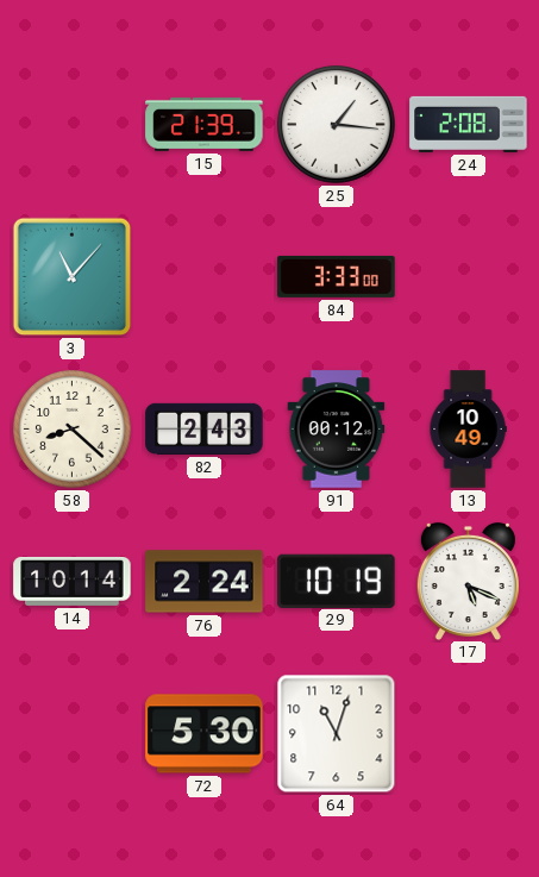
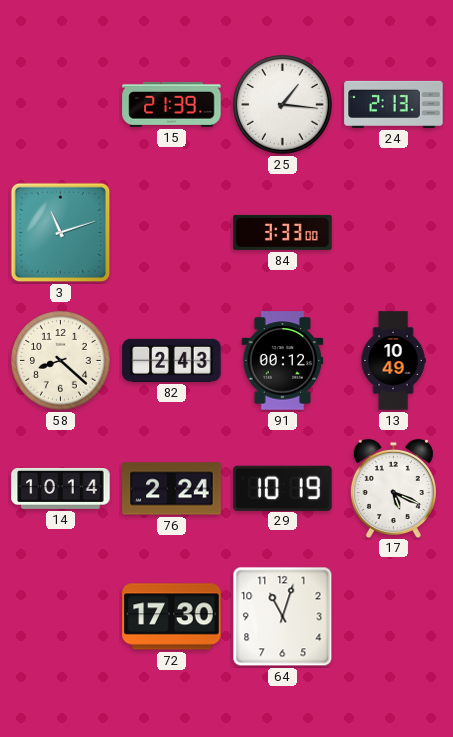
24: 2:08 -> 2:13
3: 11:07 -> 11:12
72: 5:30 -> 17:30
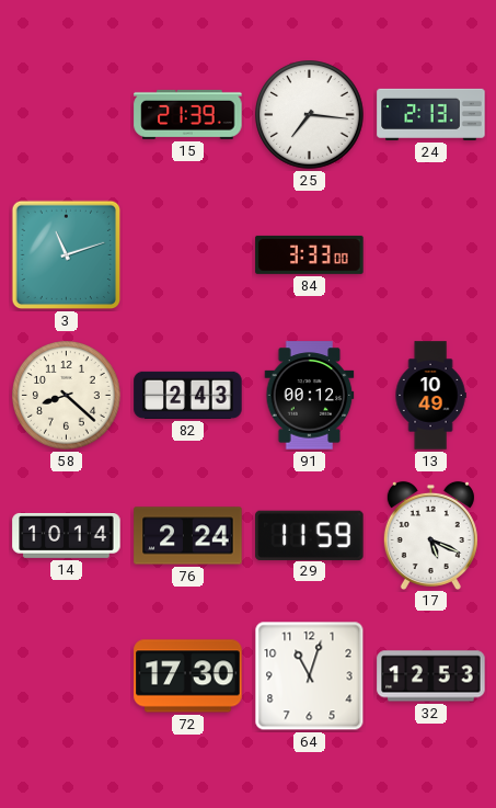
25: 1:16 -> 7:16
29: 10:19 -> 11:59
32: none -> 12:53
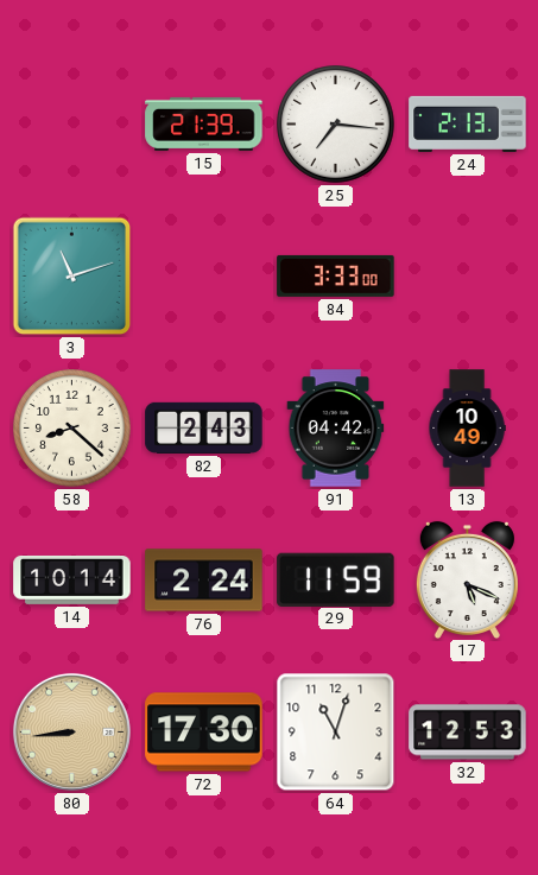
91: 00:12 -> 04:42
80: none -> 8:44
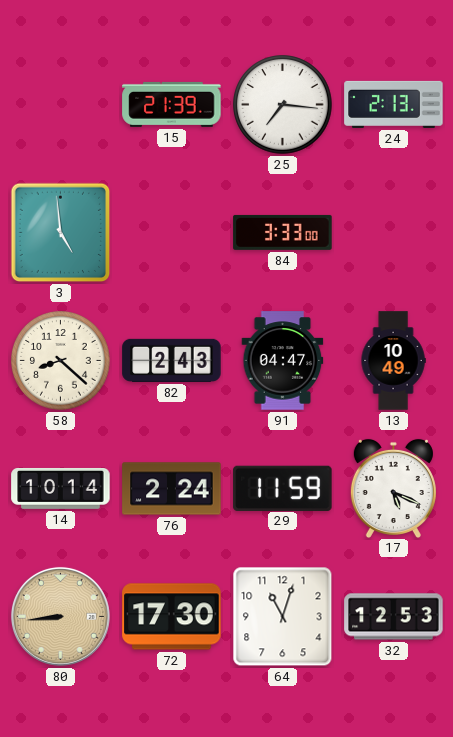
3: 11:12 -> 4:59
91: 04:42 -> 04:47
